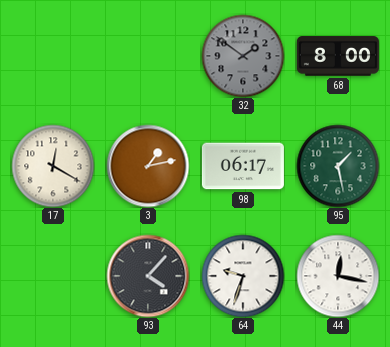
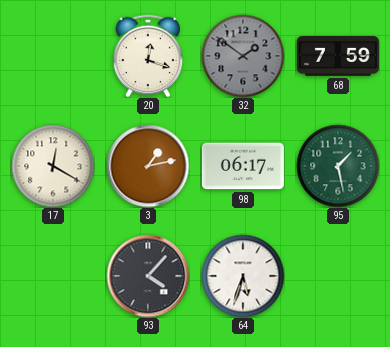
20: none -> 12:18
68: 8:00 -> 7:59
64: 9:33 -> 5:33
44: 12:17 -> none
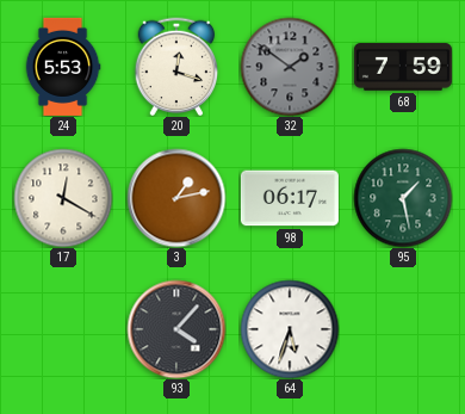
24: none -> 5:53
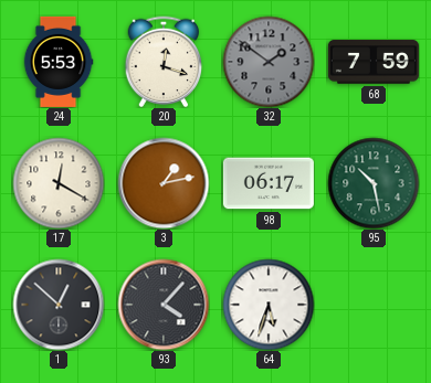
95: 1:28 -> 10:28
1: none -> 12:52
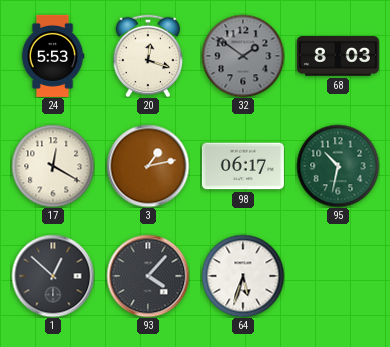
68: 7:59 -> 8:03
95: 10:28 -> 10:32
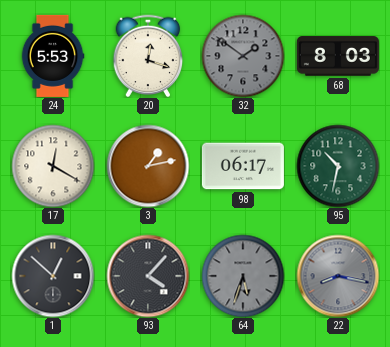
64 dial: white -> grey
22: none -> 8:17
